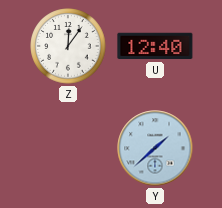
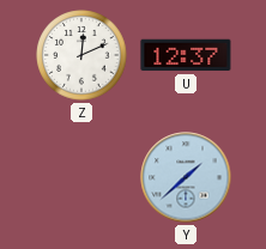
Z: 12:06 -> 12:11
U: 12:40 -> 12:37
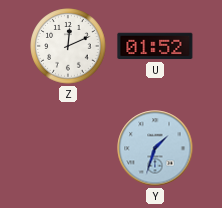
U: 12:37 -> 01:52
Y: 1:38 -> 1:33
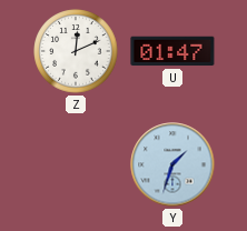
U: 01:52 -> 01:47
